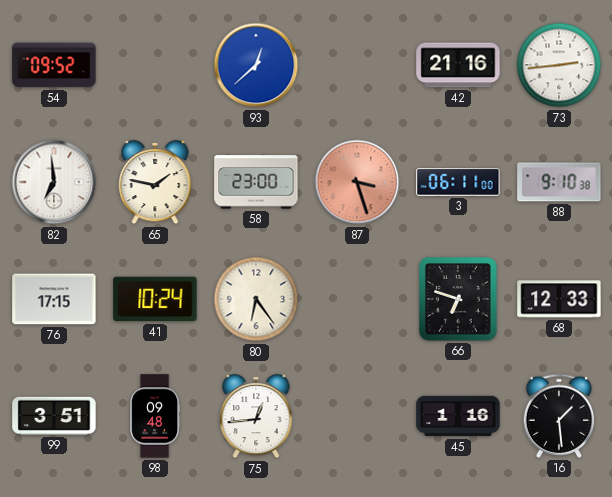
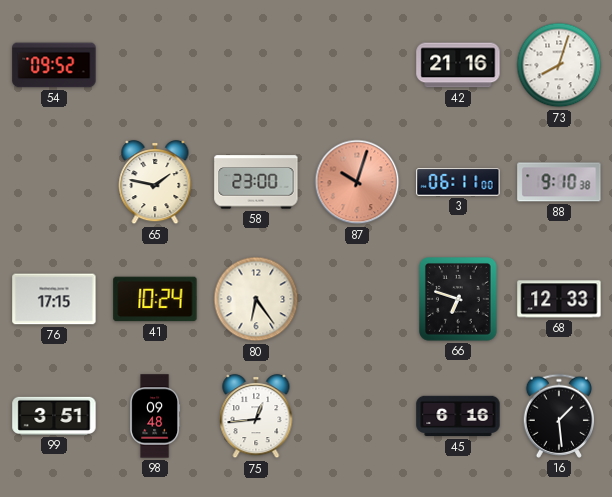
93: 12:38 -> none
73: 2:44 -> 8:03
82: 6:59 -> none
87: 3:27 -> 10:03
45: 1:16 -> 6:16
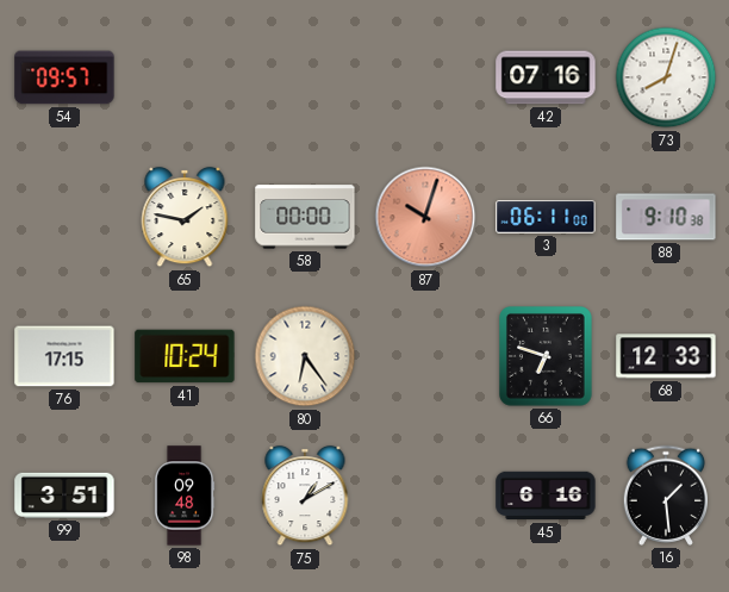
54: 09:52 -> 09:57
42: 21:16 -> 07:16
58: 23:00 -> 00:00
75: 12:44 -> 1:10
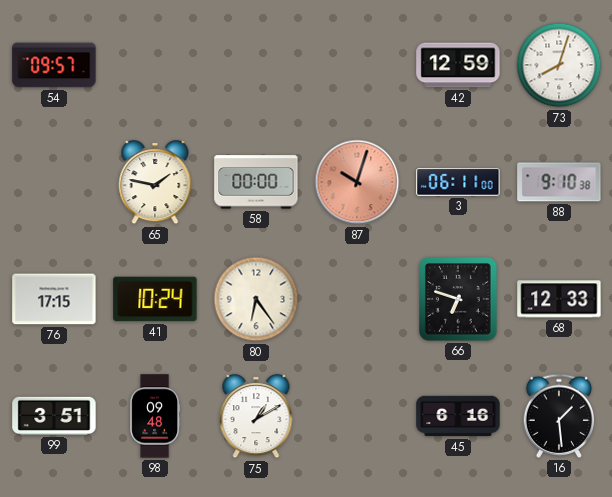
42: 07:16 -> 12:59
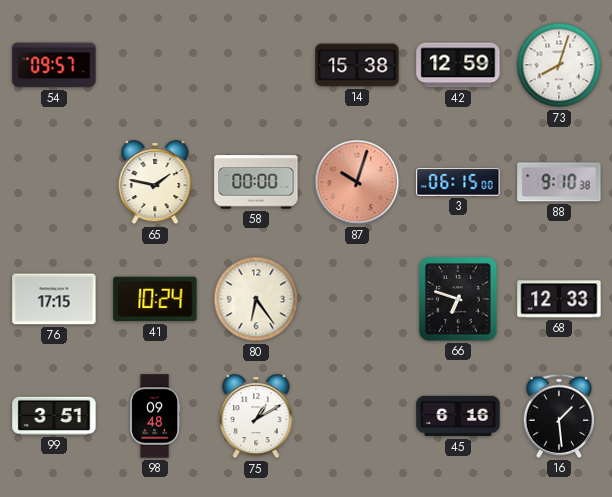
14: none -> 15:38
3: 06:11 -> 06:15
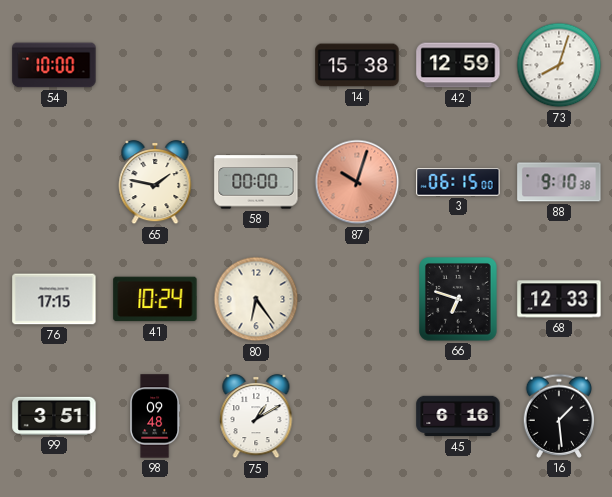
54: 09:57 -> 10:00
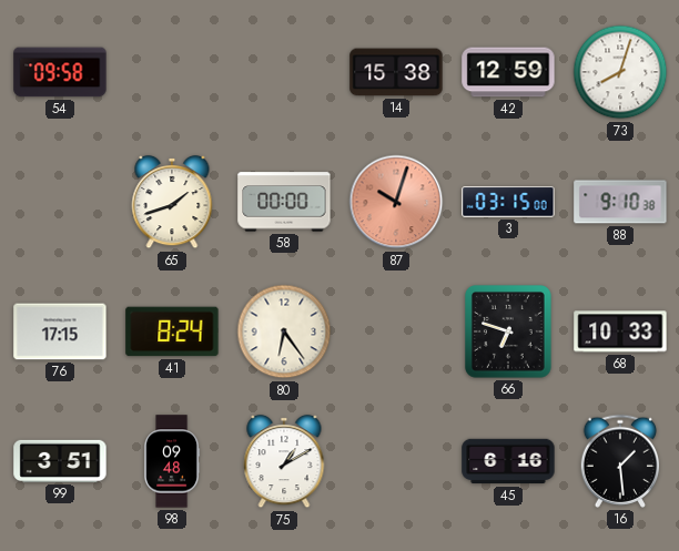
54: 10:00 -> 09:58
65: 1:47 -> 1:42
3: 06:15 -> 03:15
41: 10:24 -> 8:24
68: 12:33 -> 10:33
